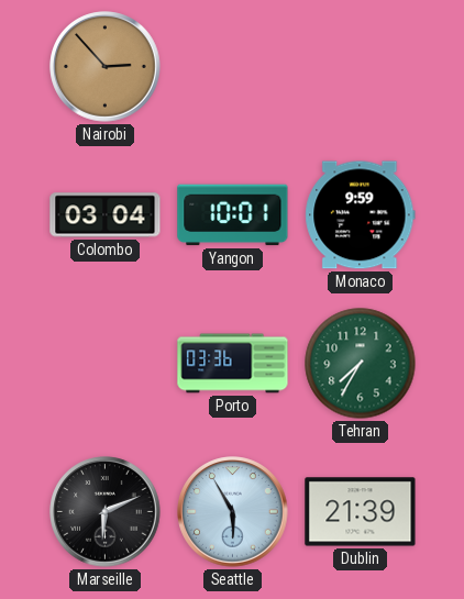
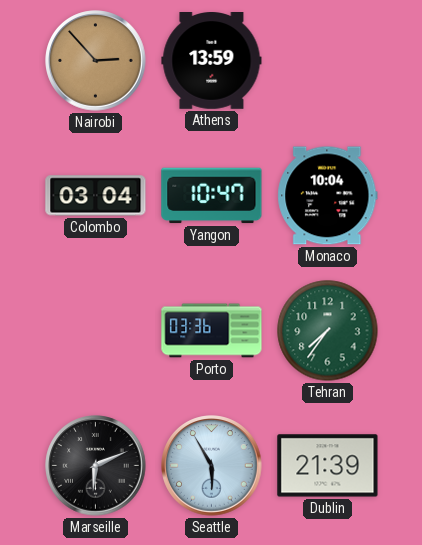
Athens: none -> 13:59
Yangon: 10:01 -> 10:47
Monaco: 9:59 -> 10:04
Tehran: 7:35 -> 7:36
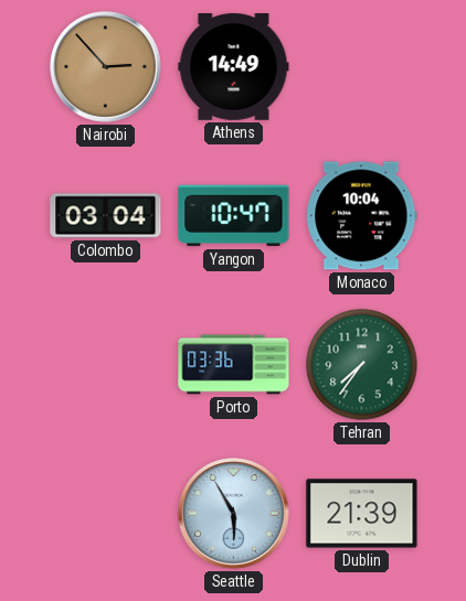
Athens: 13:59 -> 14:49
Marseille: 6:11 -> none
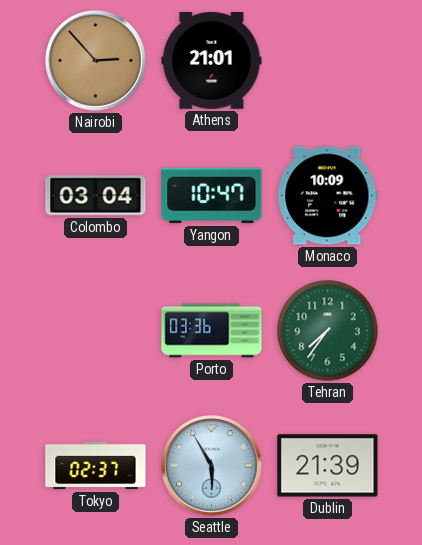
Athens: 14:49 -> 21:01
Monaco: 10:04 -> 10:09
Tokyo: none -> 02:37
